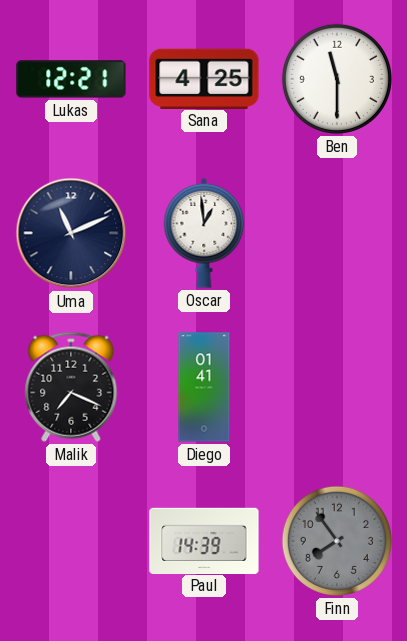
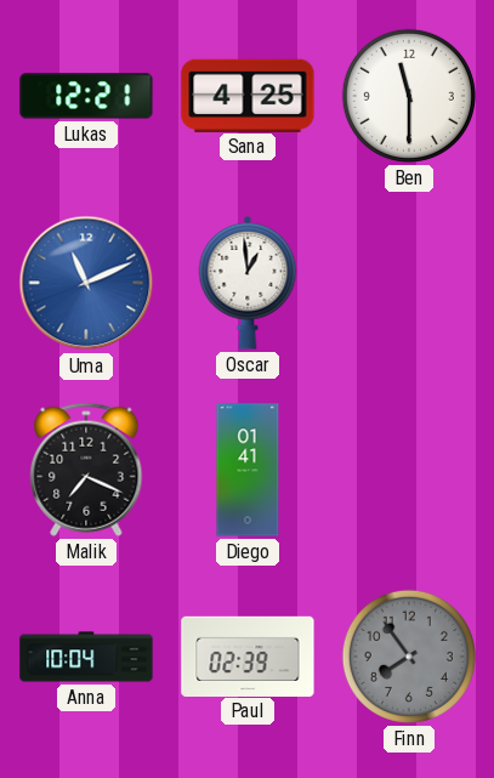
Uma dial: navy -> blue
Anna: none -> 10:04
Paul: 14:39 -> 02:39
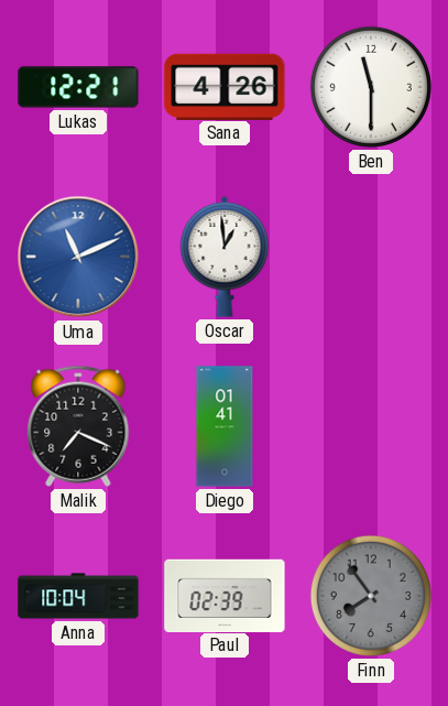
Sana: 4:25 -> 4:26
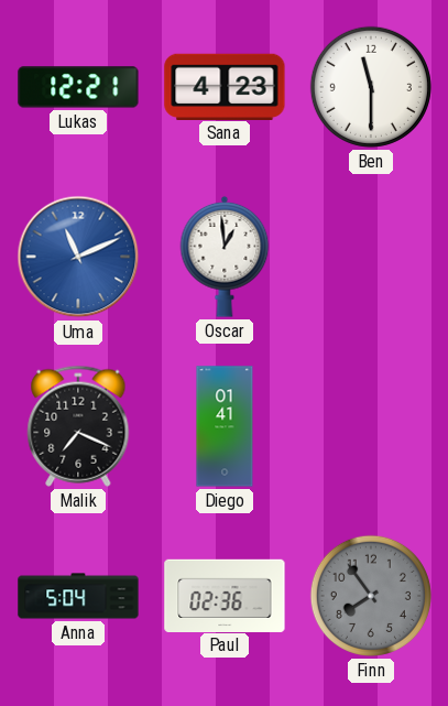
Sana: 4:26 -> 4:23
Anna: 10:04 -> 5:04
Paul: 02:39 -> 02:36
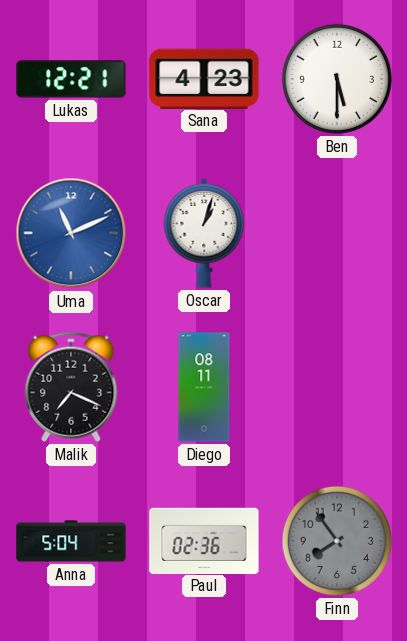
Ben: 11:30 -> 5:30
Oscar: 12:59 -> 1:03
Diego: 01:41 -> 08:11
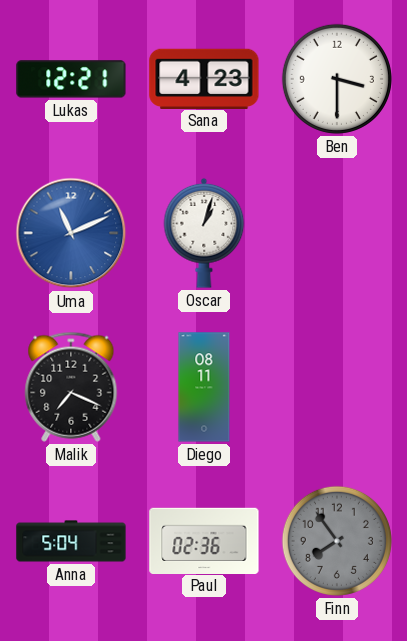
Ben: 5:30 -> 3:30
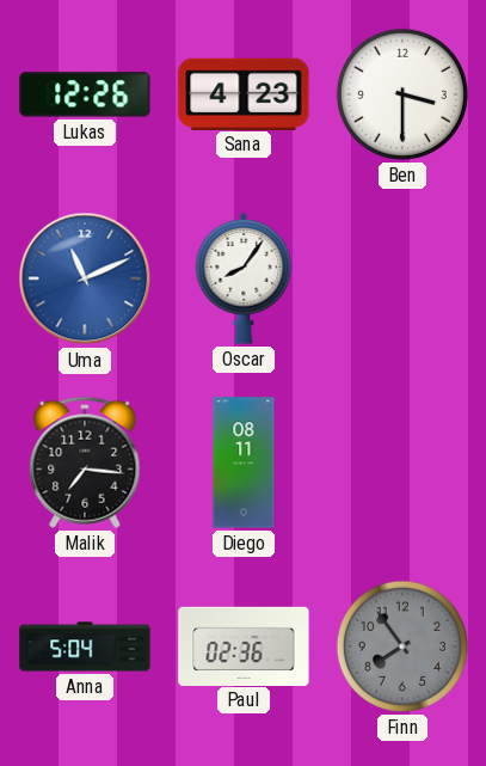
Lukas: 12:21 -> 12:26
Oscar: 1:03 -> 8:06
Malik: 7:19 -> 7:16
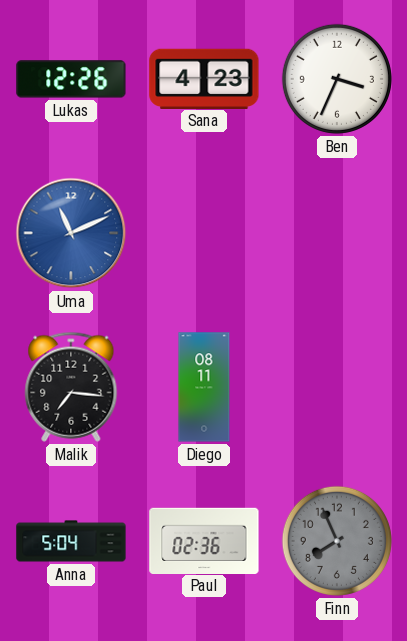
Ben: 3:30 -> 3:34
Oscar: 8:06 -> none
Finn: 7:54 -> 7:56
